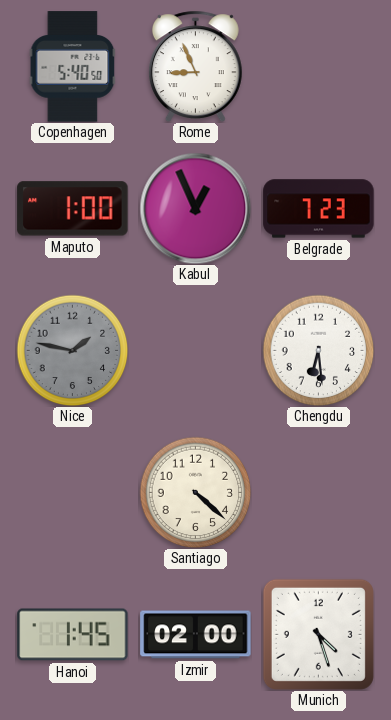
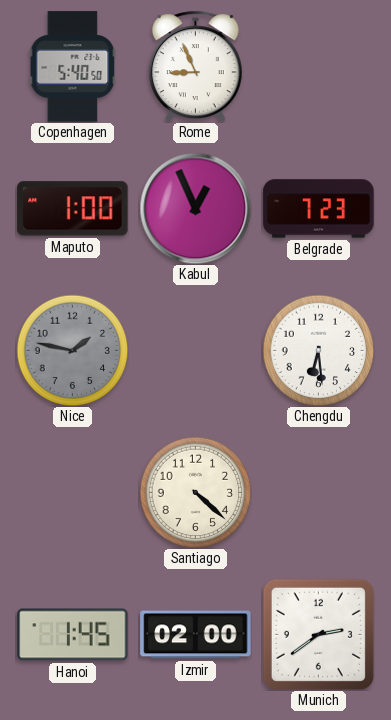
Munich: 4:27 -> 2:39
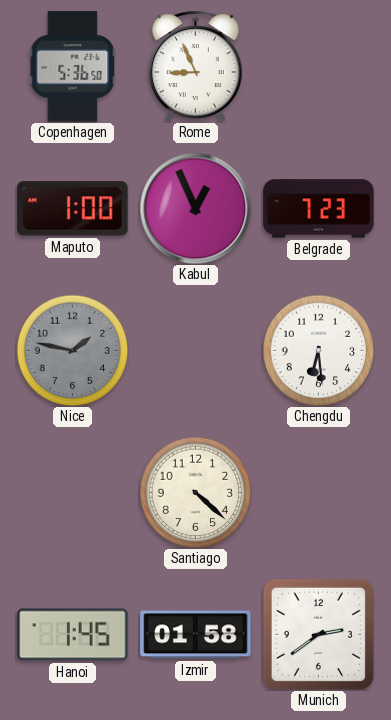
Copenhagen: 5:40 -> 5:36
Izmir: 02:00 -> 01:58
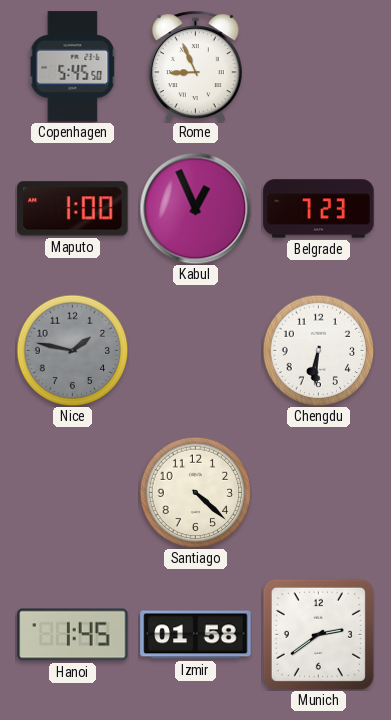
Copenhagen: 5:36 -> 5:45
Chengdu: 6:29 -> 6:31
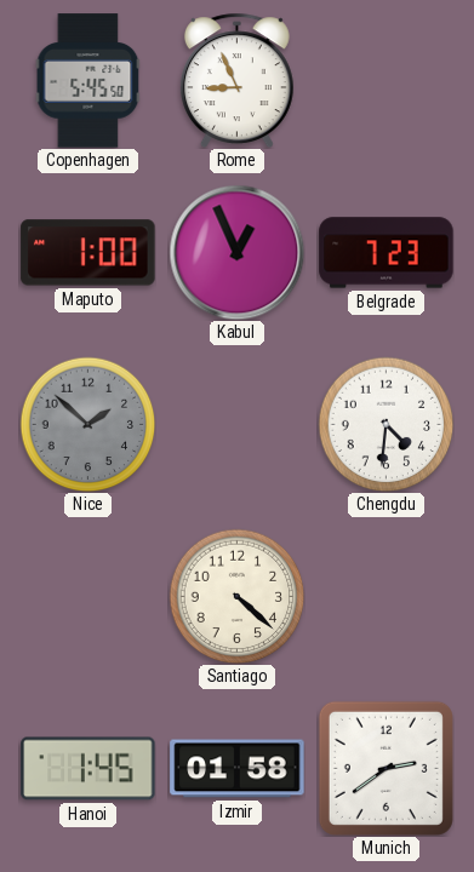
Nice: 1:47 -> 1:52
Chengdu: 6:31 -> 4:31
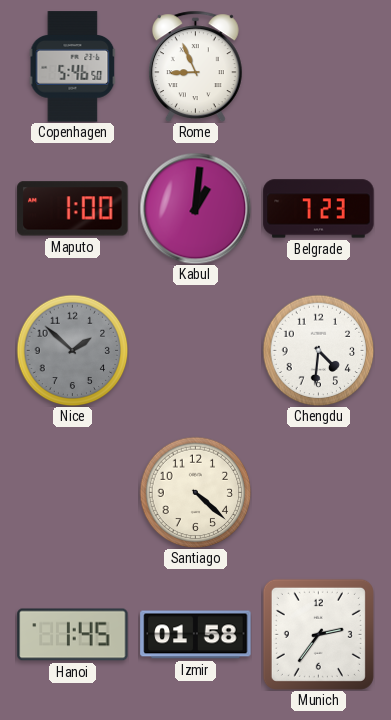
Copenhagen: 5:45 -> 5:46
Kabul: 12:56 -> 1:01
Munich: 2:39 -> 2:36
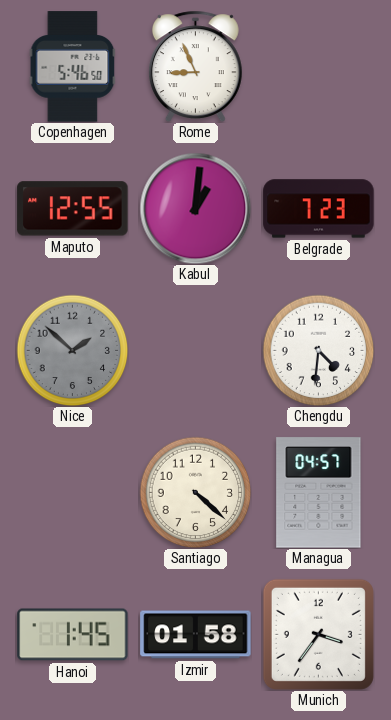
Maputo: 1:00 -> 12:55
Managua: none -> 04:57
Munich: 2:36 -> 3:36
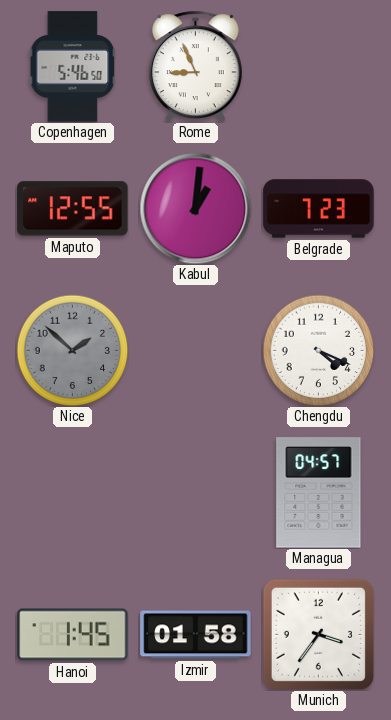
Chengdu: 4:31 -> 4:19
Santiago: 4:22 -> none
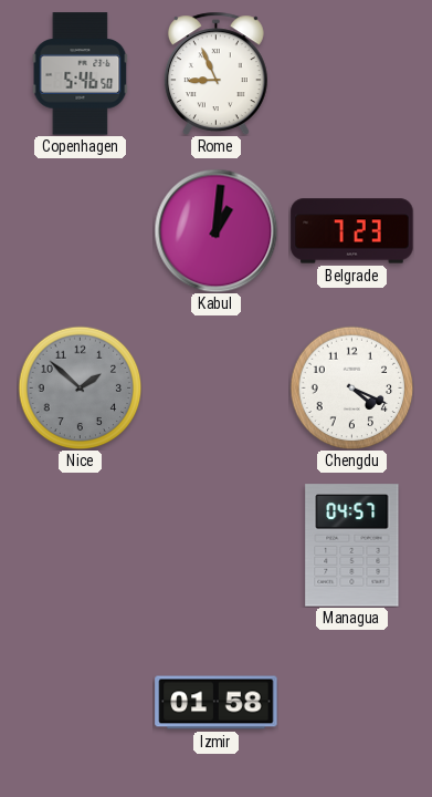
Maputo: 12:55 -> none
Hanoi: 1:45 -> none
Munich: 3:36 -> none
